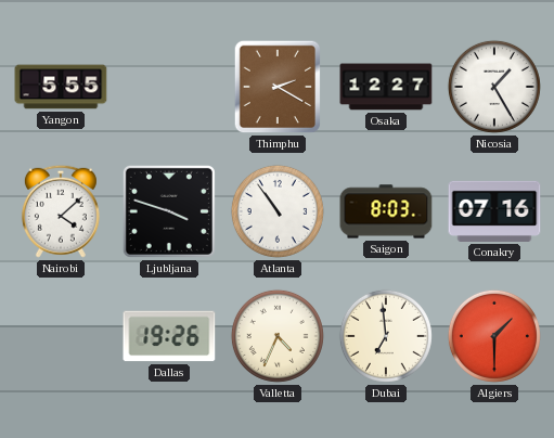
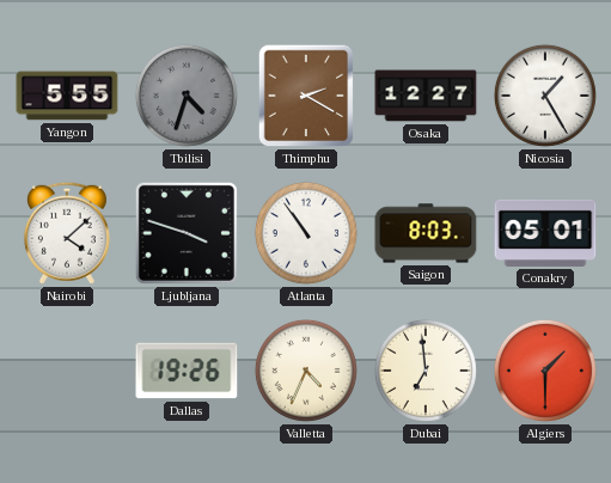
Tbilisi: none -> 4:33
Conakry: 07:16 -> 05:01
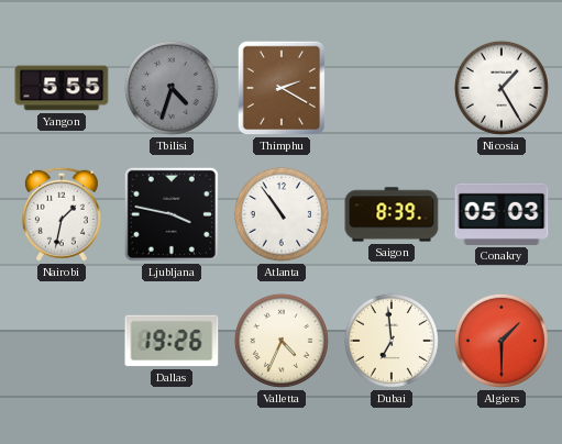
Osaka: 12:27 -> none
Nairobi: 4:08 -> 1:32
Ljubljana: 3:48 -> 3:47
Saigon: 8:03 -> 8:39
Conakry: 05:01 -> 05:03
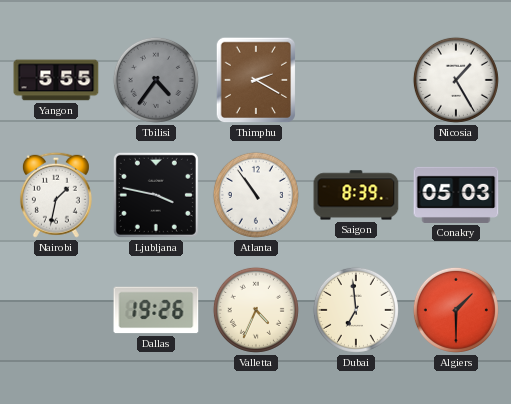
Tbilisi: 4:33 -> 4:36
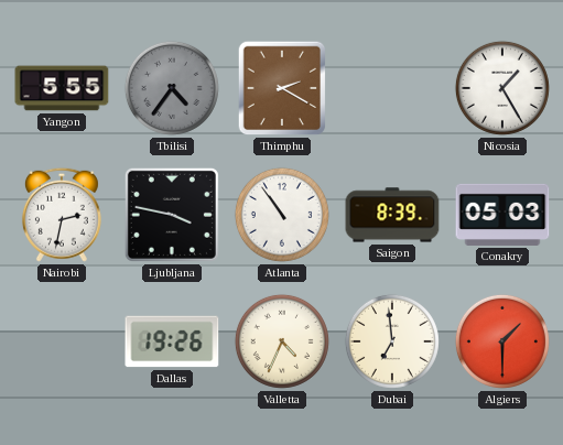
Nairobi: 1:32 -> 2:32
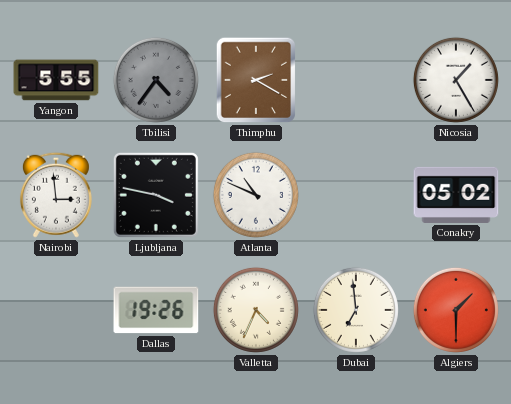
Nairobi: 2:32 -> 2:59
Atlanta: 10:54 -> 10:49
Saigon: 8:39 -> none
Conakry: 05:03 -> 05:02
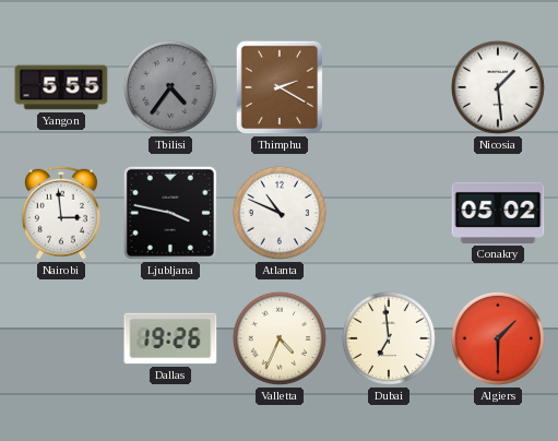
Nicosia: 1:25 -> 1:29
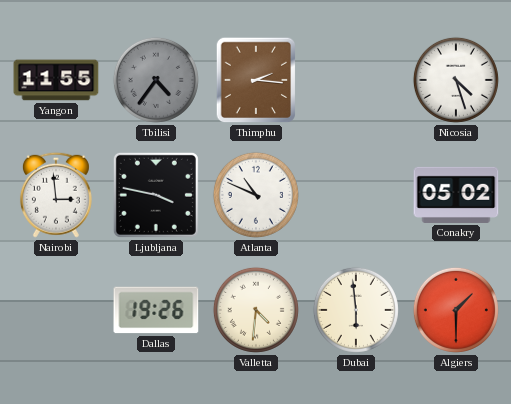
Yangon: 5:55 -> 11:55
Thimphu: 2:20 -> 2:16
Nicosia: 1:29 -> 4:27
Valletta: 4:34 -> 4:31
Dubai: 6:59 -> 5:59
